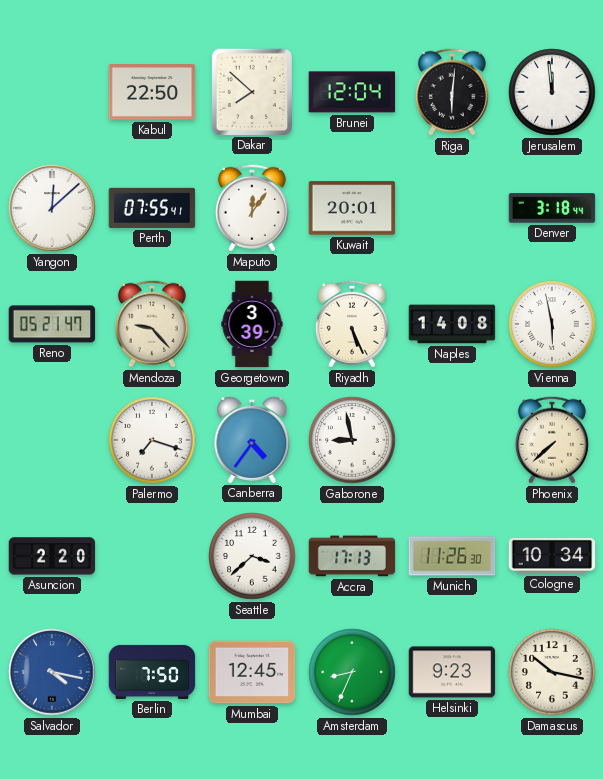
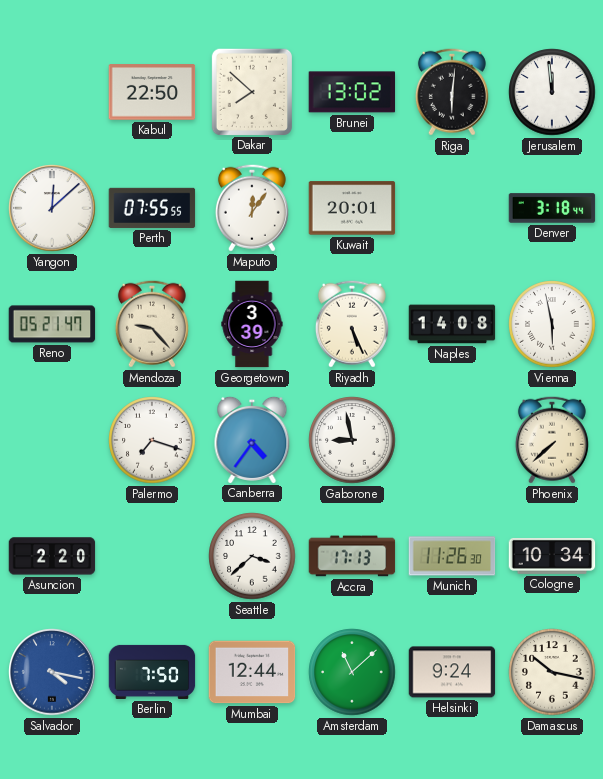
Brunei: 12:04 -> 13:02
Perth: 07:55:41 -> 07:55:55
Mumbai: 12:45 -> 12:44
Amsterdam: 8:34 -> 11:08
Helsinki: 9:23 -> 9:24
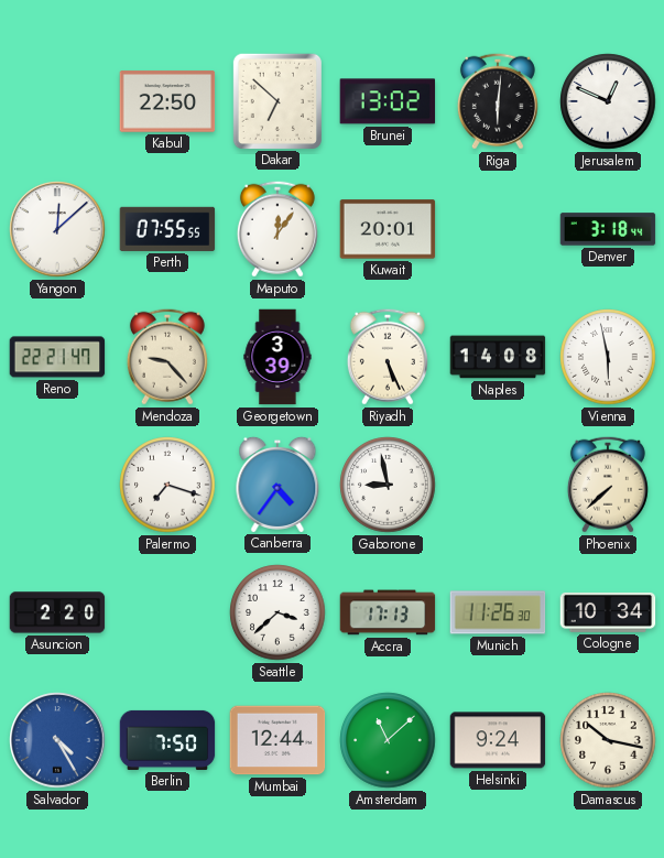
Dakar: 7:52 -> 6:52
Jerusalem: 11:59 -> 12:49
Reno: 05:21 -> 22:21
Salvador: 4:17 -> 4:25
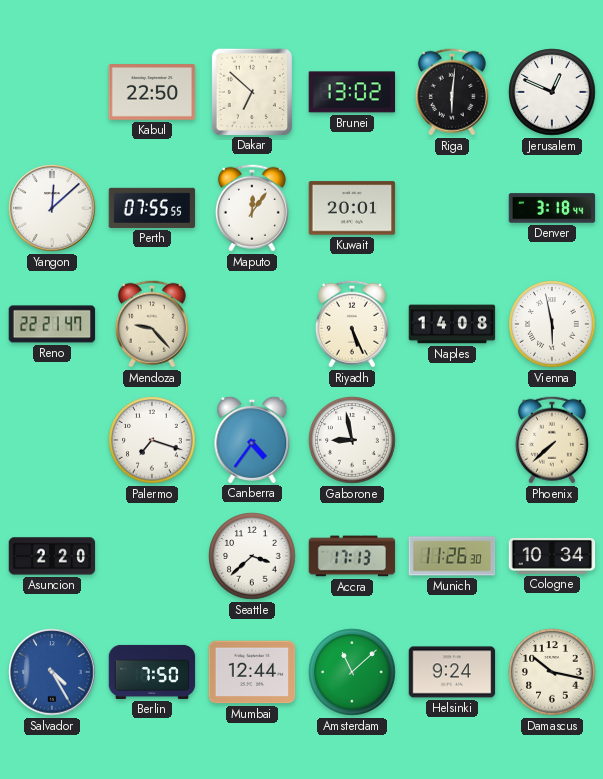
Georgetown: 3:39 -> none
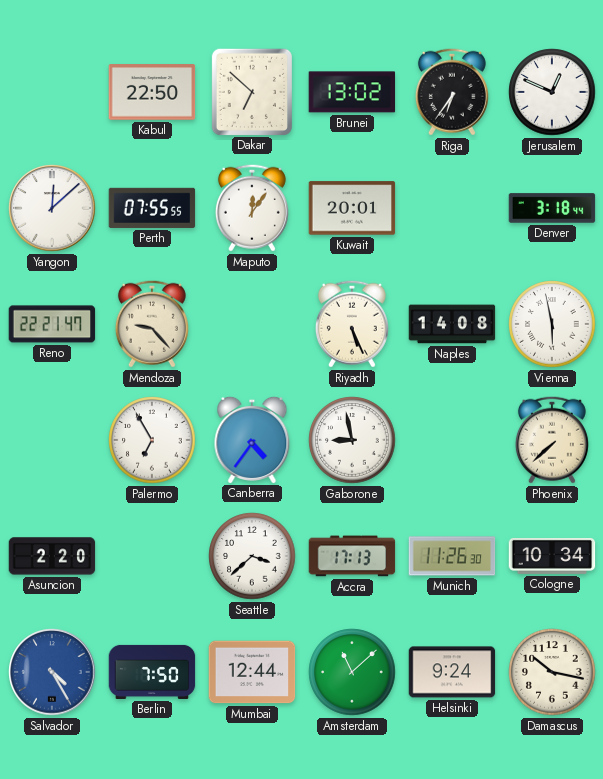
Riga: 6:01 -> 6:36
Palermo: 7:18 -> 6:55
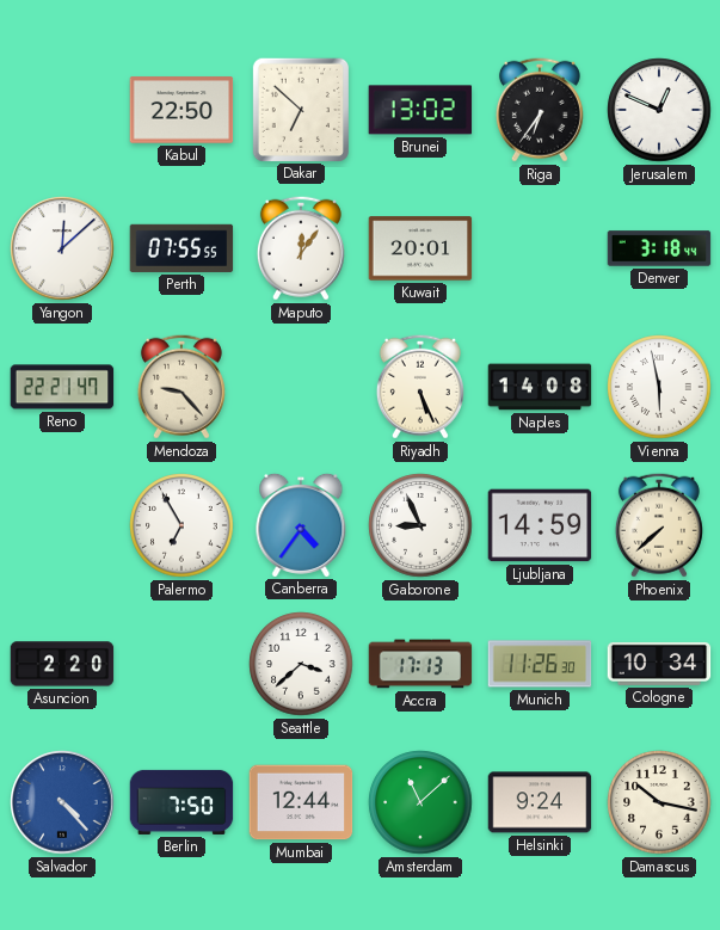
Gaborone: 8:58 -> 8:56
Ljubljana: none -> 14:59
Salvador: 4:25 -> 4:23
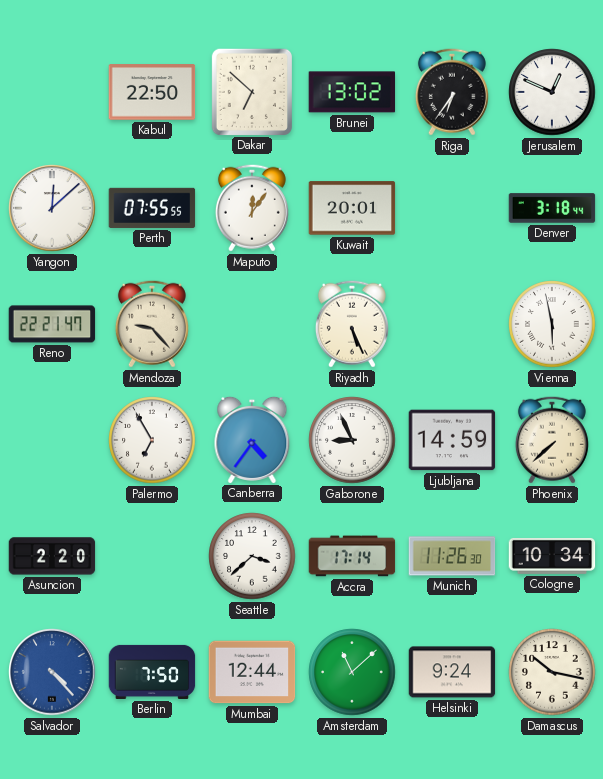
Naples: 14:08 -> none
Accra: 17:13 -> 17:14
